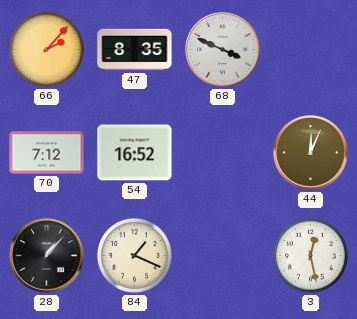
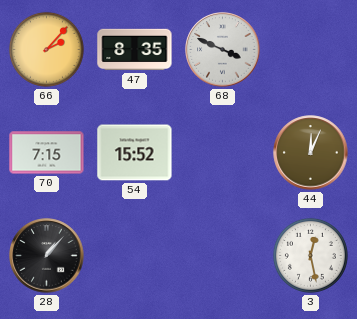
70: 7:12 -> 7:15
54: 16:52 -> 15:52
84: 1:19 -> none
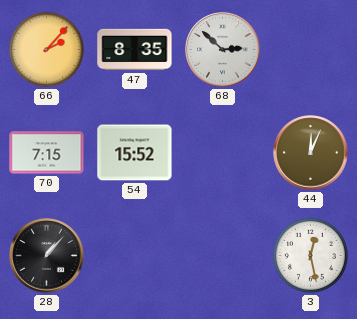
68: 3:49 -> 2:52
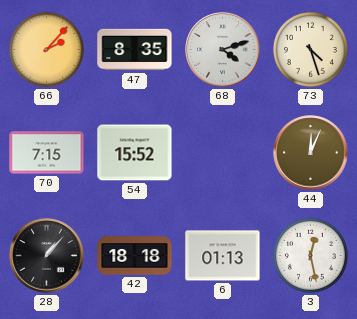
68: 2:52 -> 4:12
73: none -> 4:27
42: none -> 18:18
6: none -> 01:13
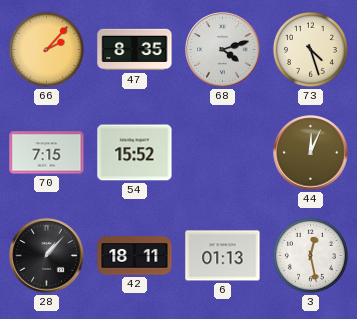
42: 18:18 -> 18:11
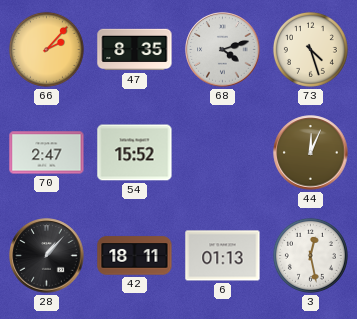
70: 7:15 -> 2:47
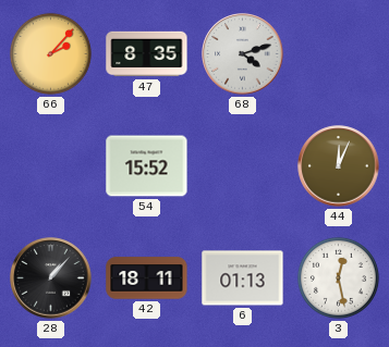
73: 4:27 -> none
70: 2:47 -> none
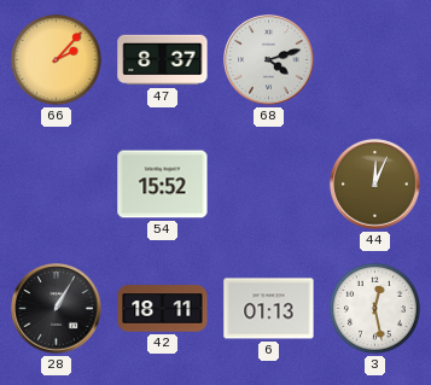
47: 8:35 -> 8:37
28: 1:07 -> 1:05
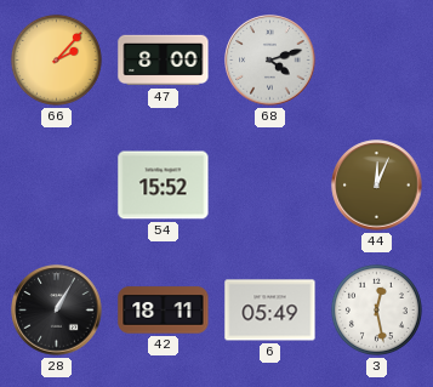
47: 8:37 -> 8:00
6: 01:13 -> 05:49
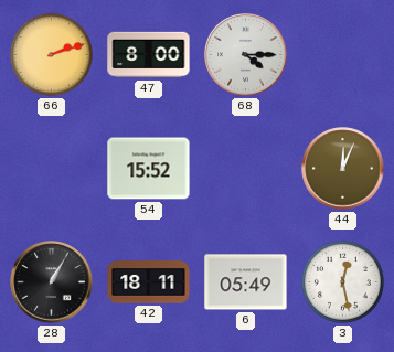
66: 2:07 -> 2:12
68: 4:12 -> 4:15
